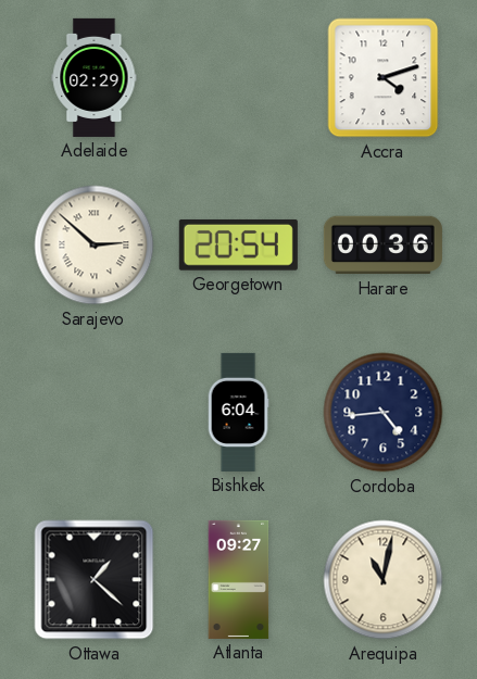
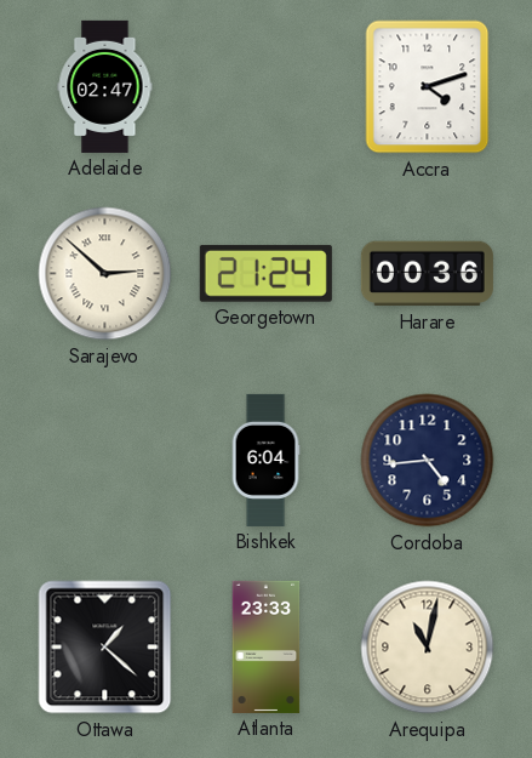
Adelaide: 02:29 -> 02:47
Georgetown: 20:54 -> 21:24
Atlanta: 09:27 -> 23:33
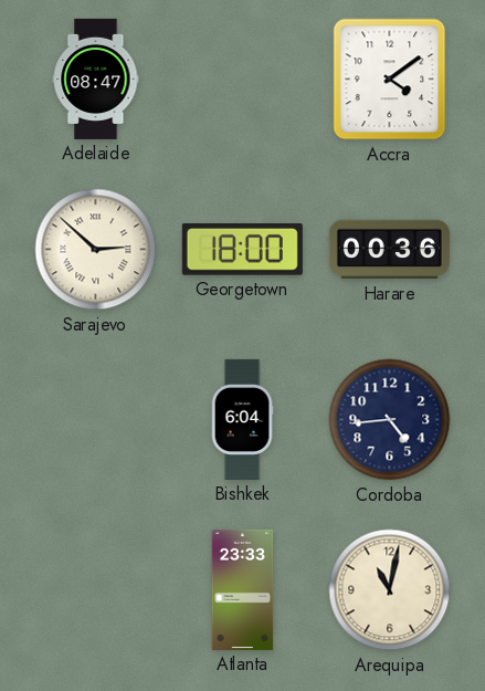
Adelaide: 02:47 -> 08:47
Accra: 4:12 -> 4:09
Georgetown: 21:24 -> 18:00
Ottawa: 1:22 -> none
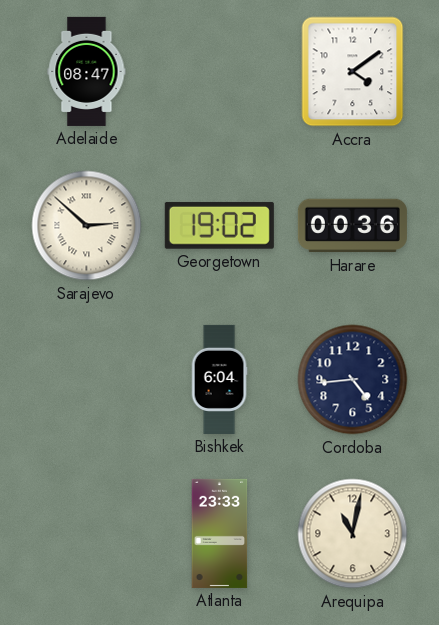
Georgetown: 18:00 -> 19:02
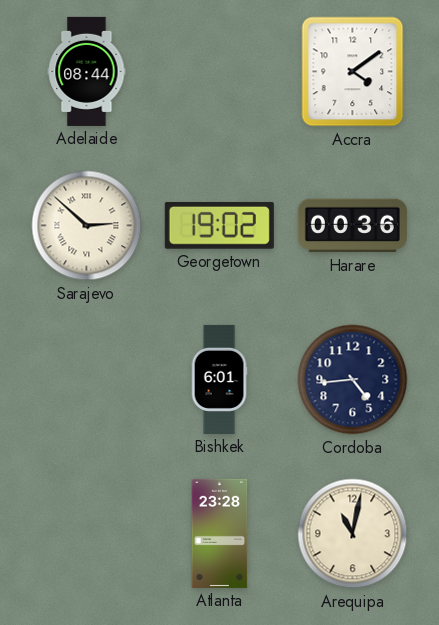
Adelaide: 08:47 -> 08:44
Bishkek: 6:04 -> 6:01
Atlanta: 23:33 -> 23:28
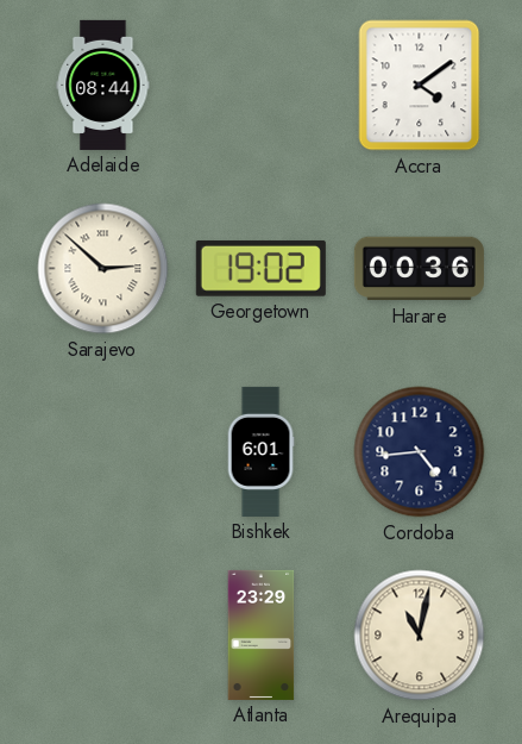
Atlanta: 23:28 -> 23:29
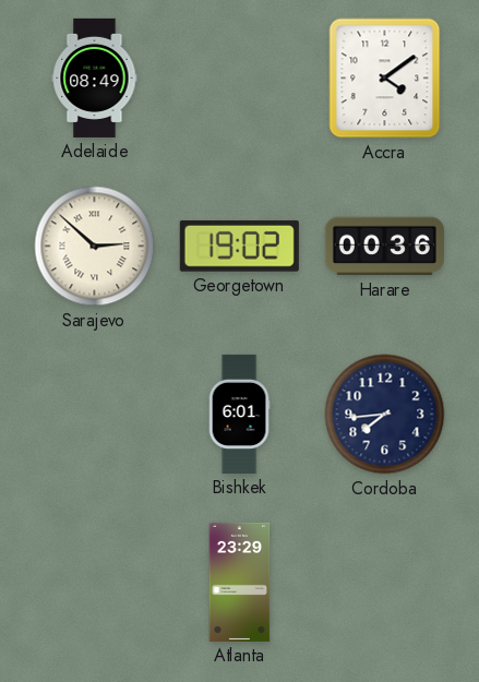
Adelaide: 08:44 -> 08:49
Cordoba: 4:44 -> 7:44
Arequipa: 11:02 -> none
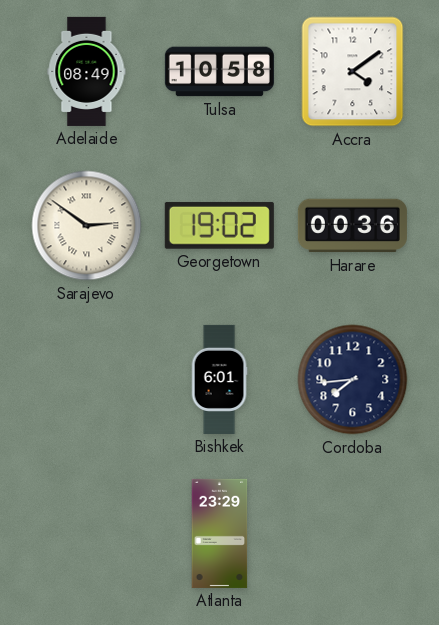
Tulsa: none -> 10:58
Sarajevo: 2:52 -> 2:51
